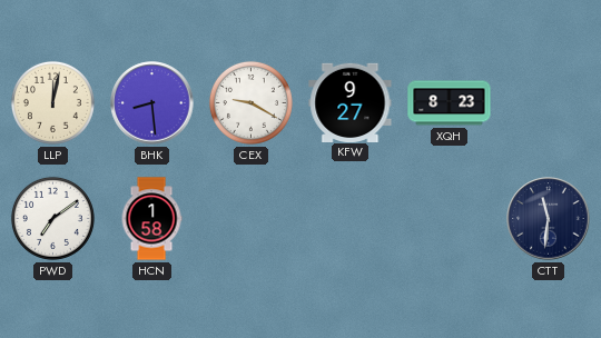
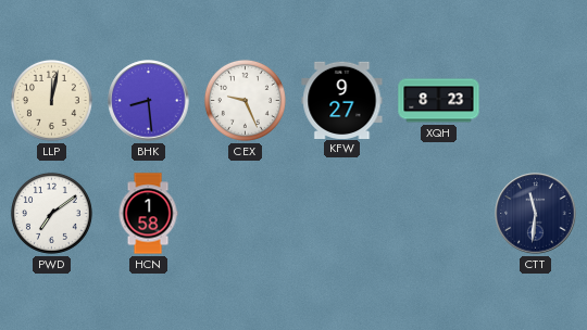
CEX: 9:20 -> 9:26
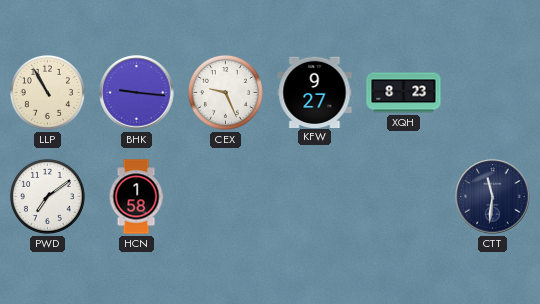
LLP: 12:02 -> 10:55
BHK: 8:29 -> 9:16
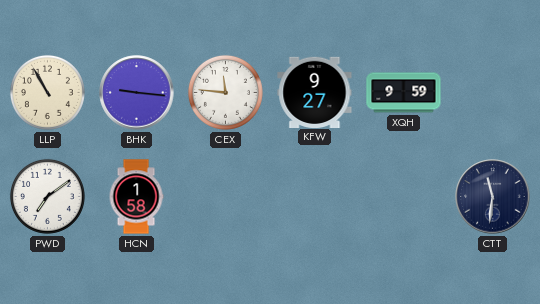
CEX: 9:26 -> 11:46
XQH: 8:23 -> 9:59
